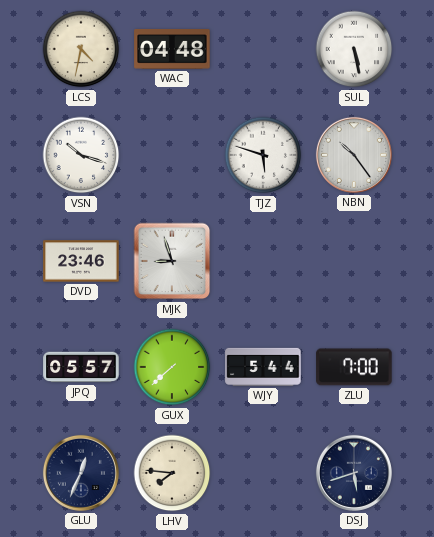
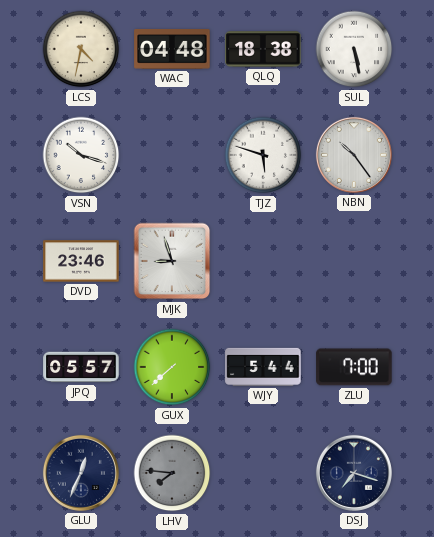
QLQ: none -> 18:38
LHV dial: cream -> grey
DSJ: 5:42 -> 7:18
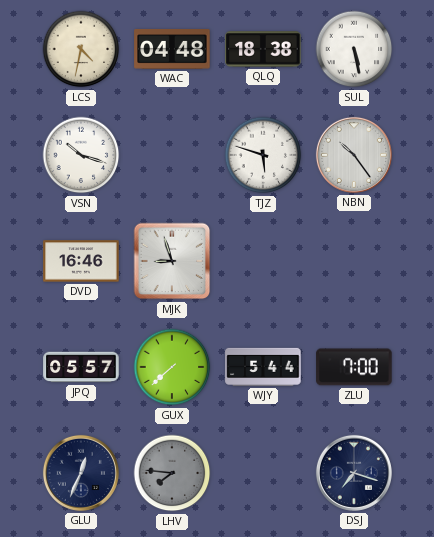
DVD: 23:46 -> 16:46
